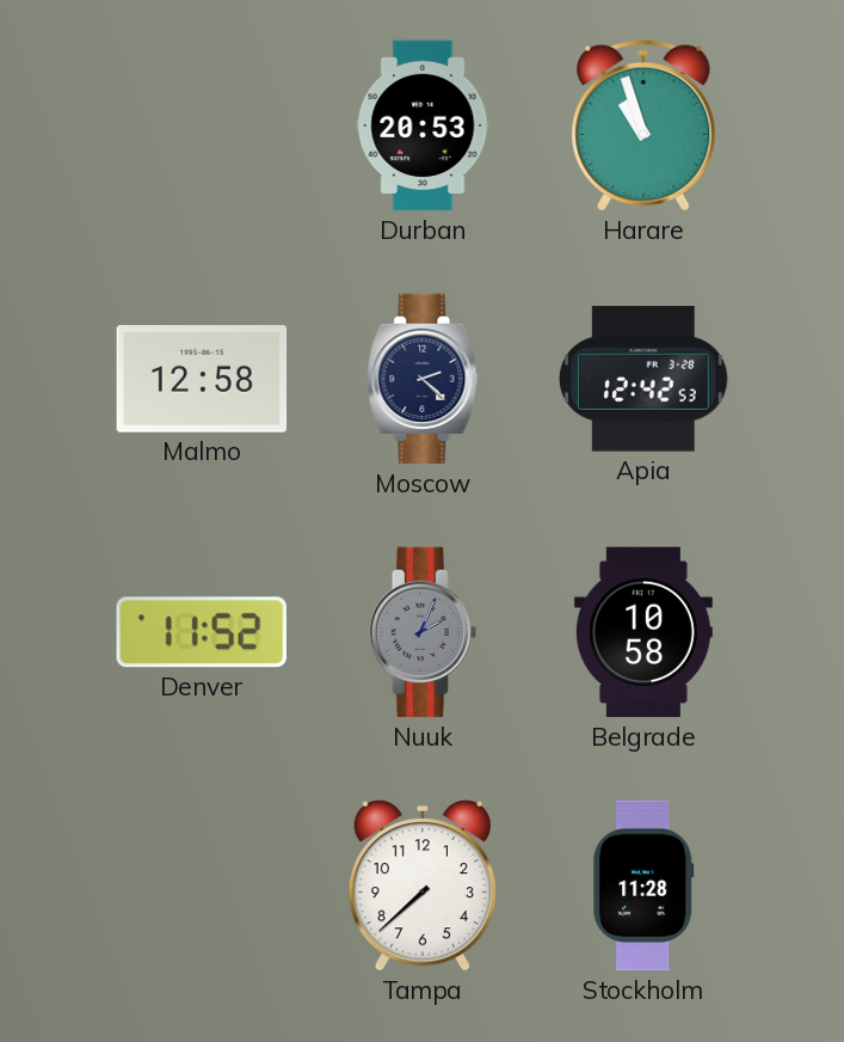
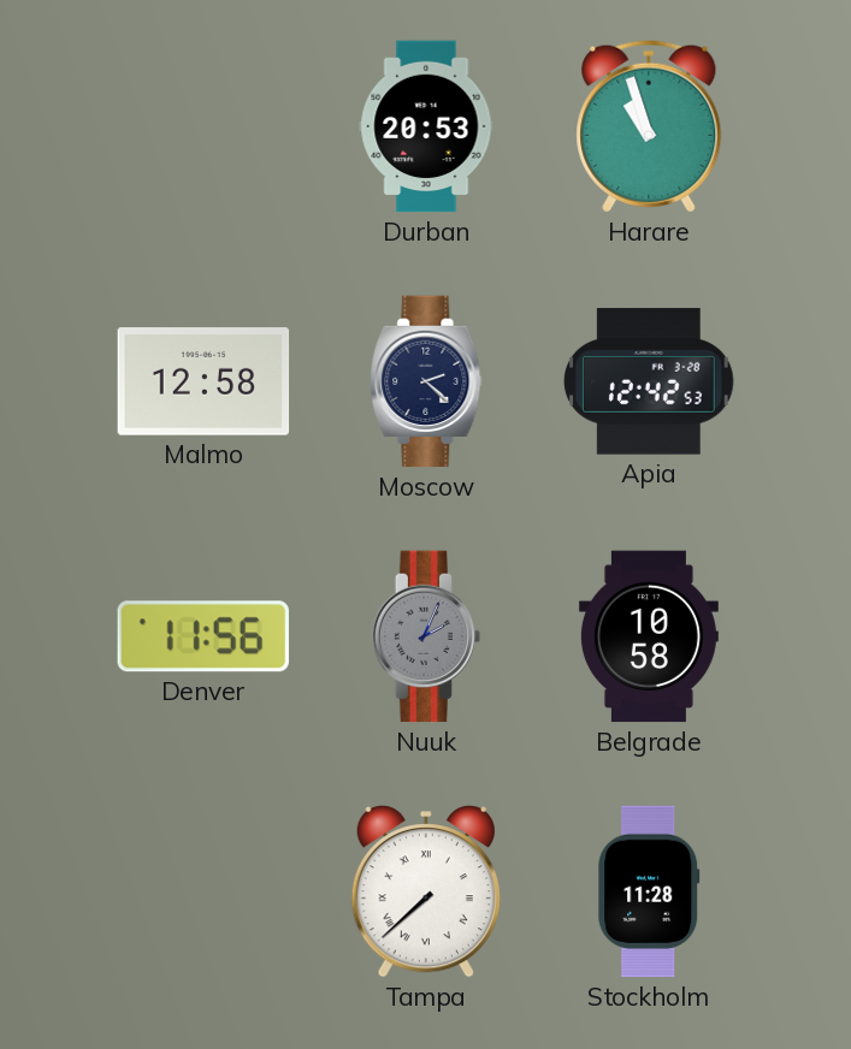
Denver: 11:52 -> 11:56
Tampa numerals: Arabic -> Roman
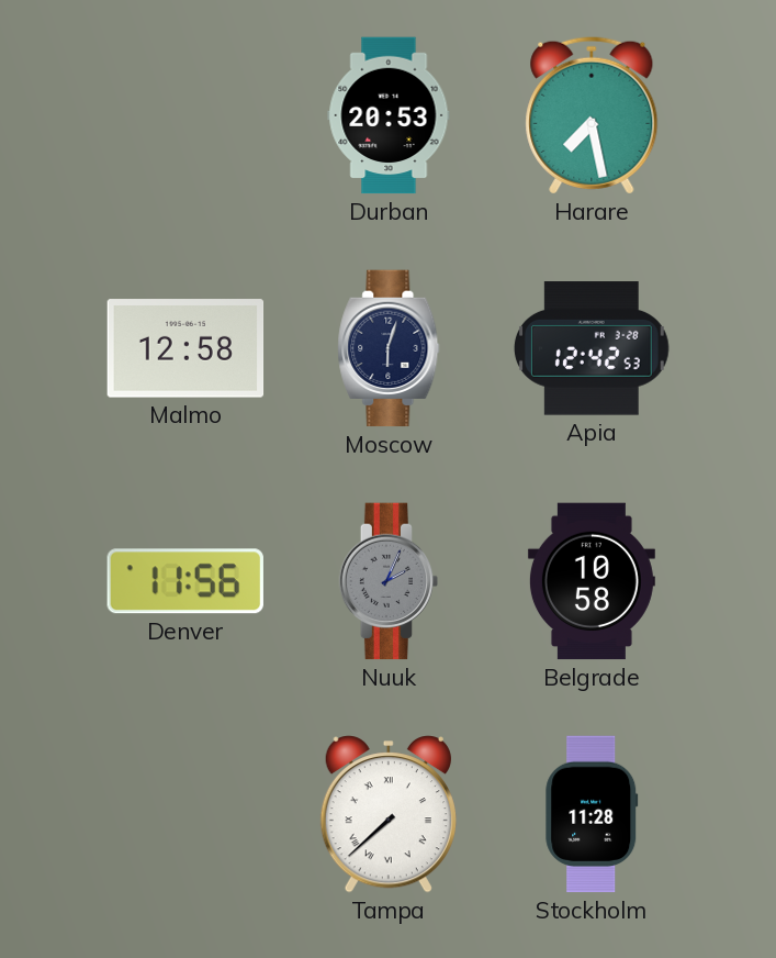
Harare: 10:57 -> 7:28
Moscow: 2:22 -> 6:03
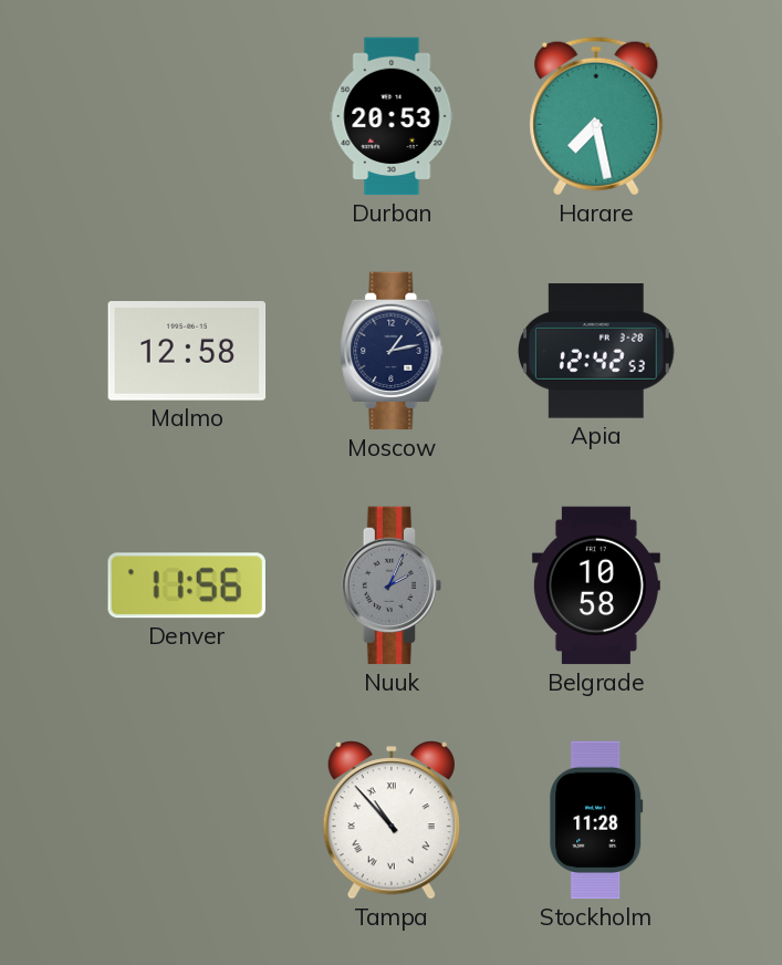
Moscow: 6:03 -> 1:13
Tampa: 7:38 -> 10:53
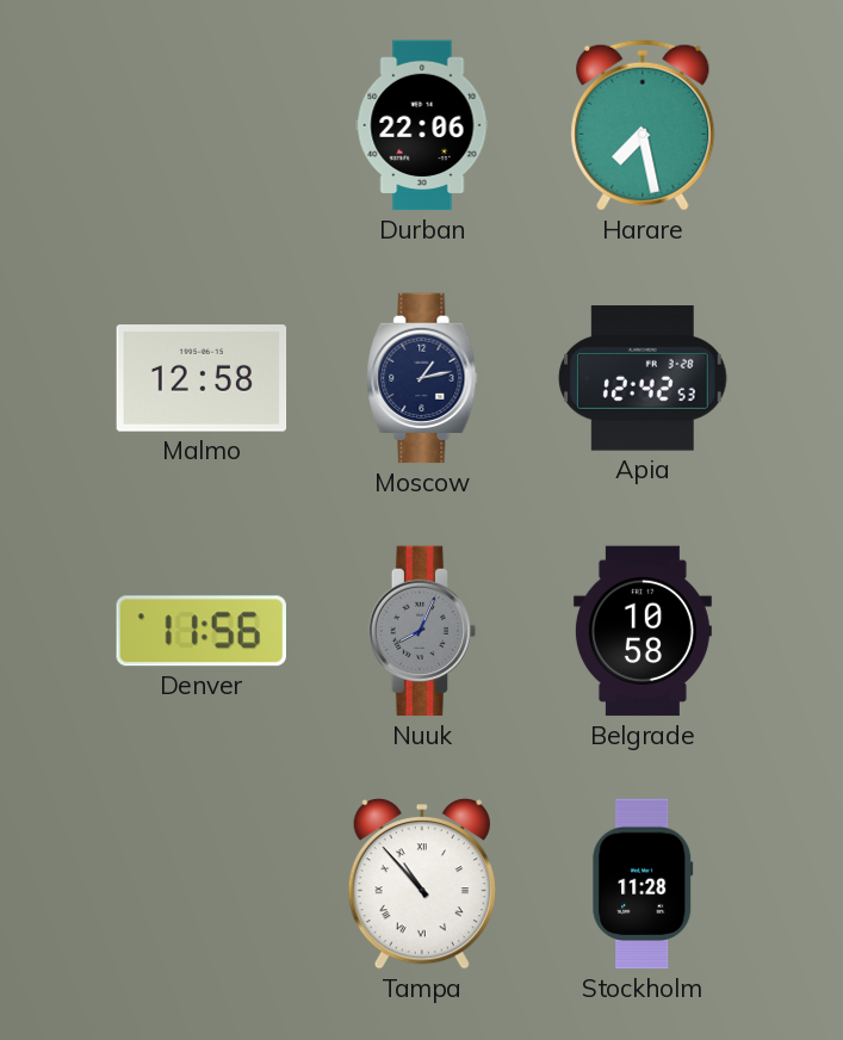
Durban: 20:53 -> 22:06
Nuuk: 2:04 -> 8:04
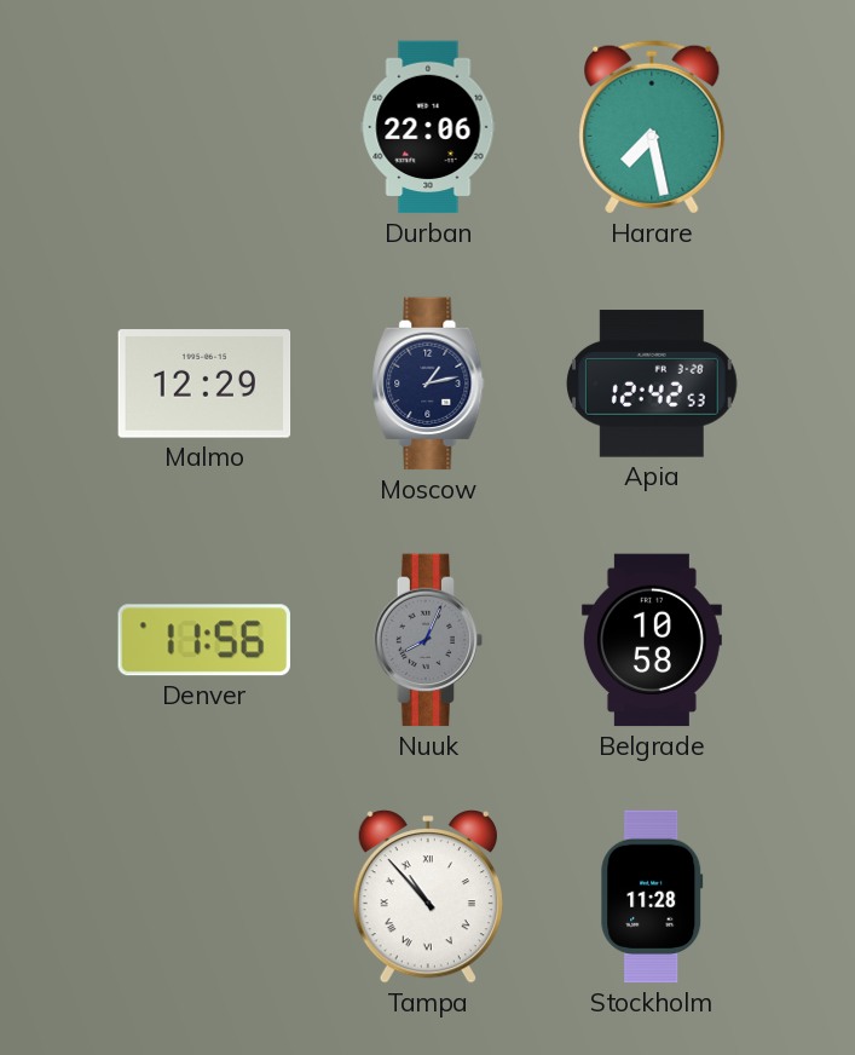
Malmo: 12:58 -> 12:29
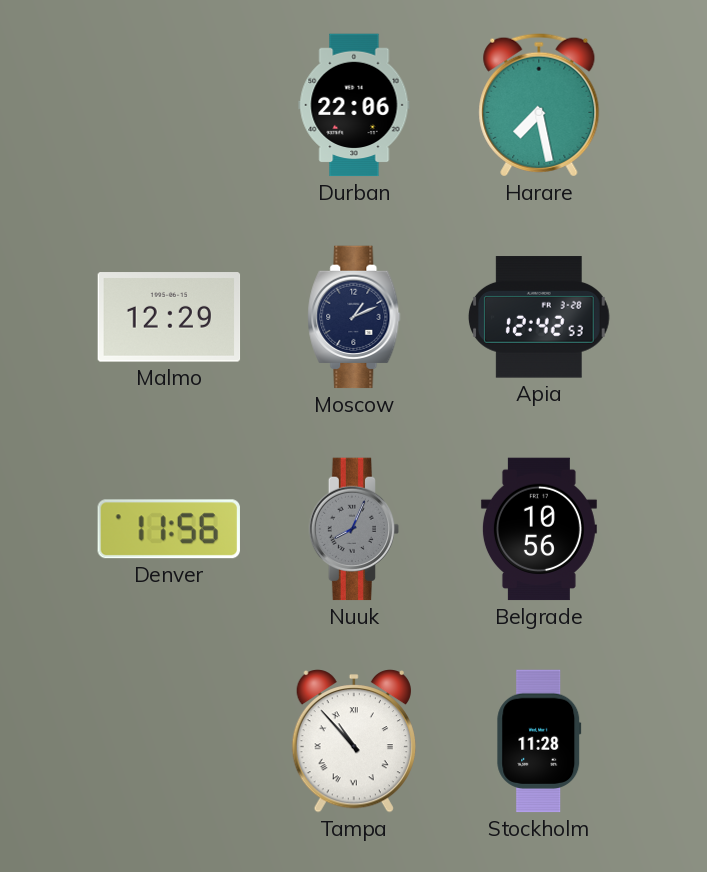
Moscow: 1:13 -> 1:11
Belgrade: 10:58 -> 10:56
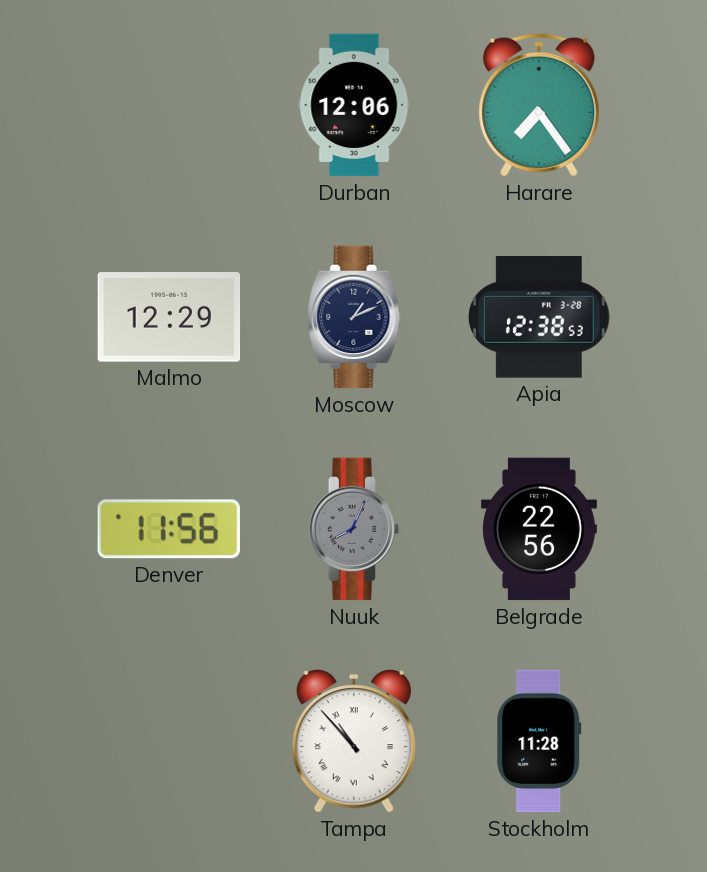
Durban: 22:06 -> 12:06
Harare: 7:28 -> 7:24
Apia: 12:42 -> 12:38
Belgrade: 10:56 -> 22:56
